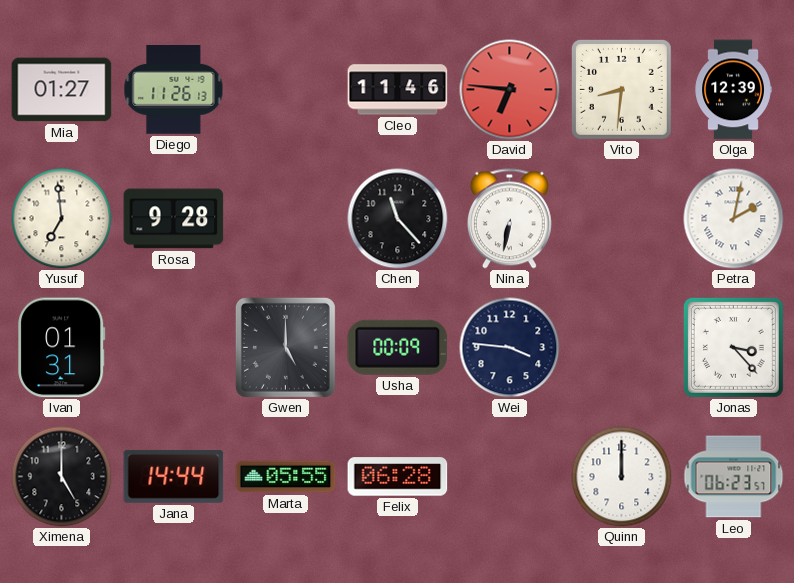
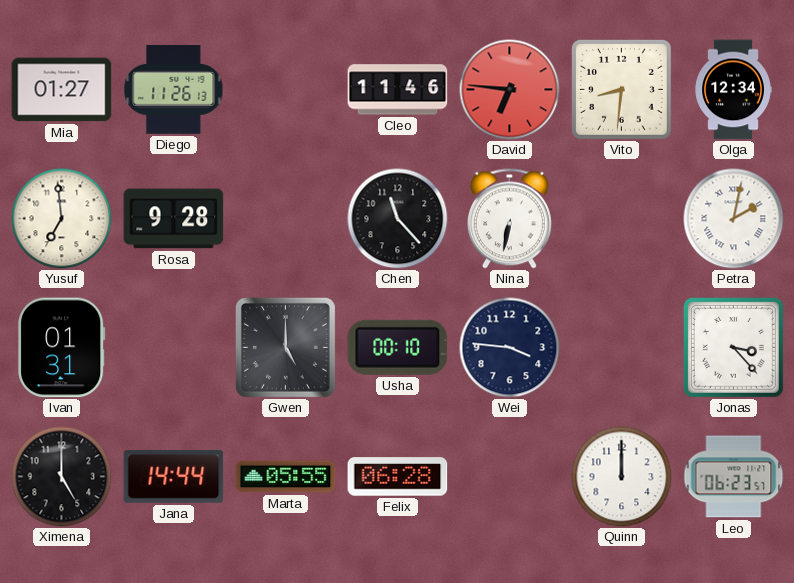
Olga: 12:39 -> 12:34
Usha: 00:09 -> 00:10
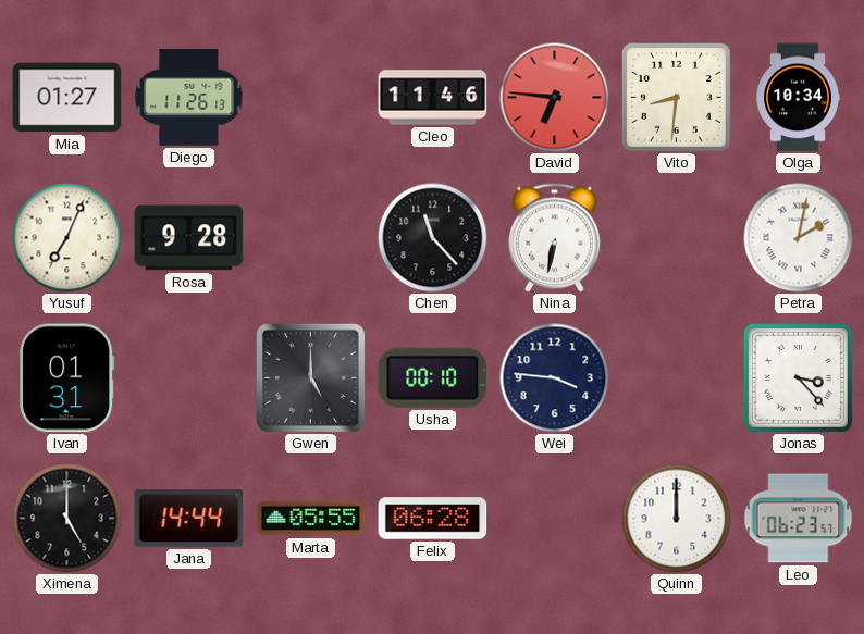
Olga: 12:34 -> 10:34
Yusuf: 6:59 -> 7:04
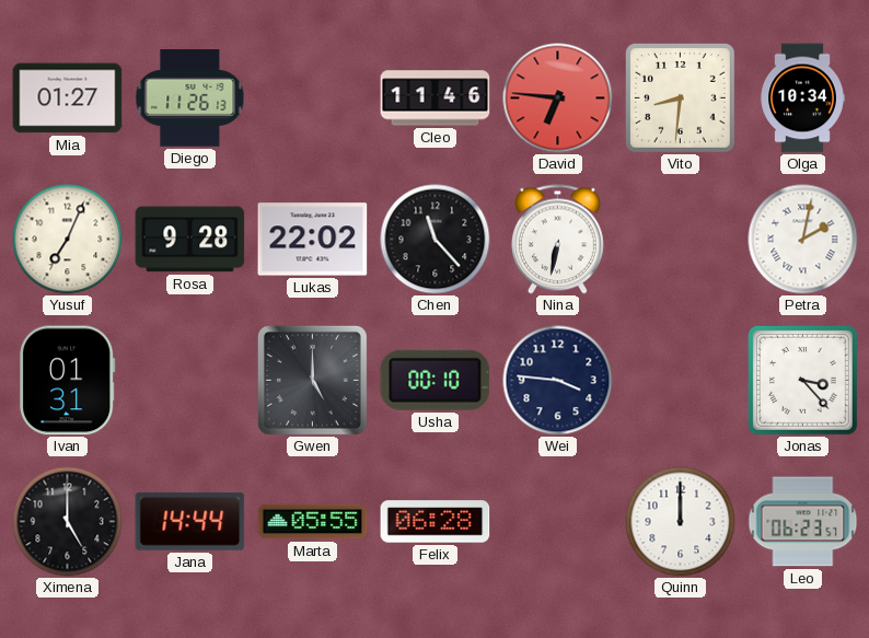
Lukas: none -> 22:02
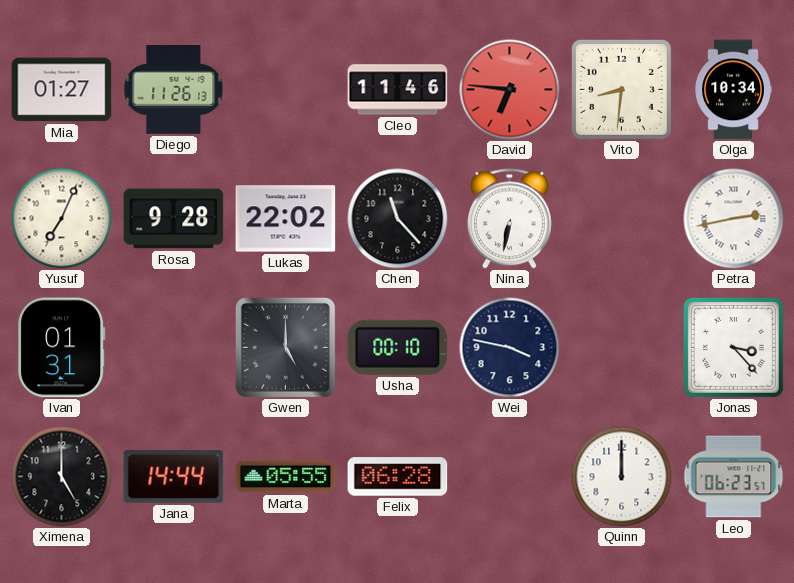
Petra: 2:02 -> 2:43
Wei: 3:46 -> 3:47
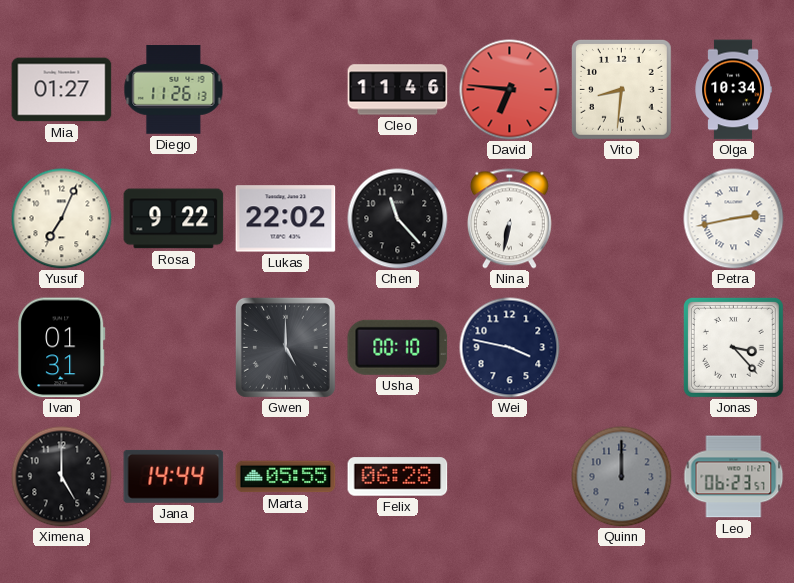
Rosa: 9:28 -> 9:22
Quinn dial: white -> grey
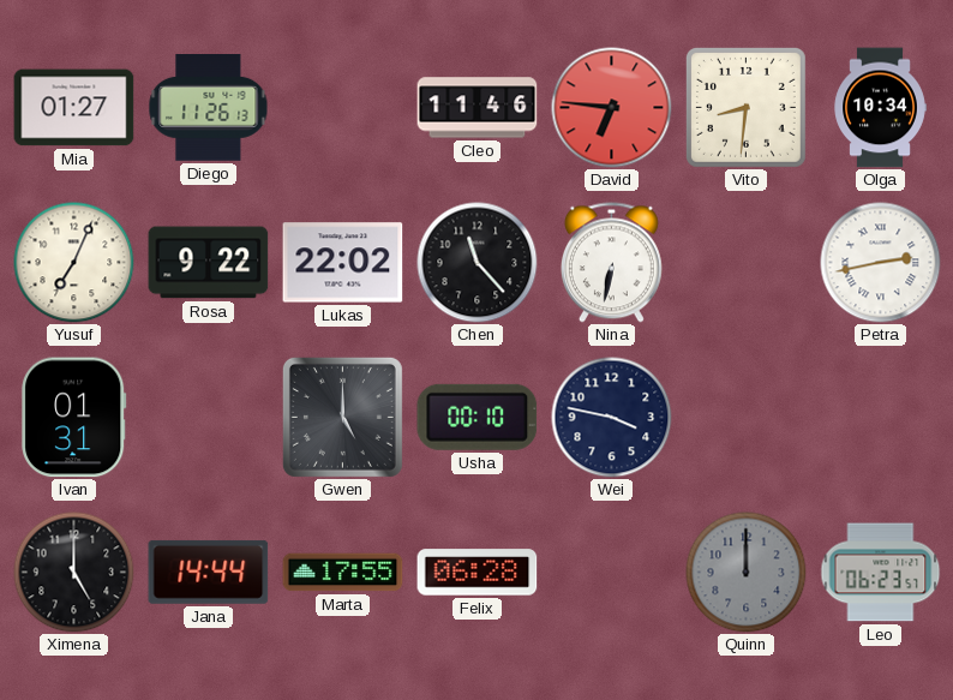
Jonas: 3:23 -> none
Marta: 05:55 -> 17:55
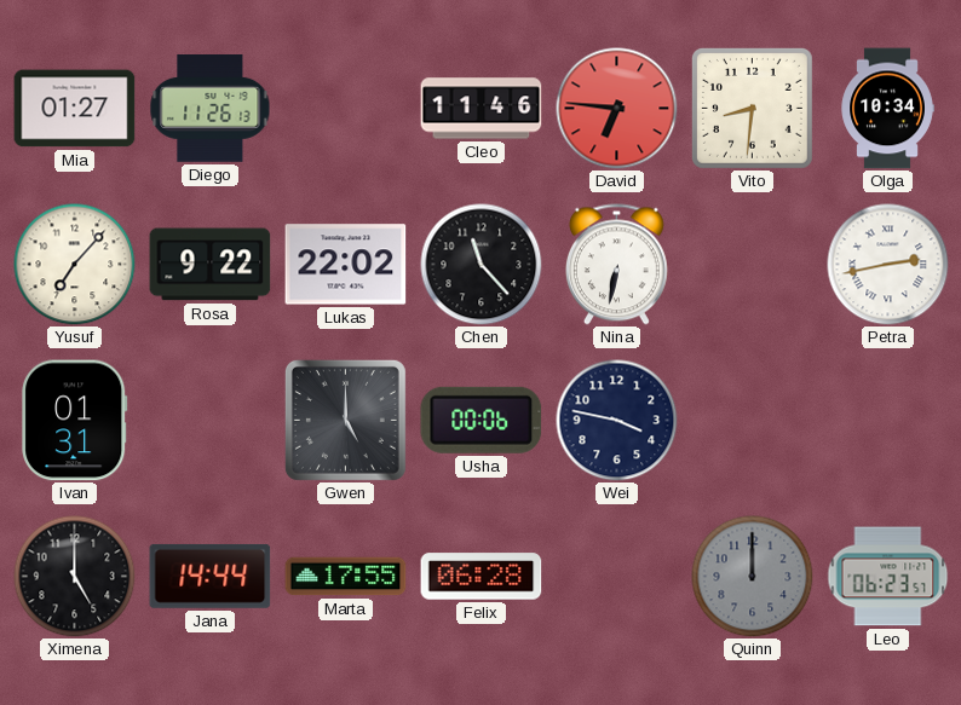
Yusuf: 7:04 -> 7:07
Usha: 00:10 -> 00:06
